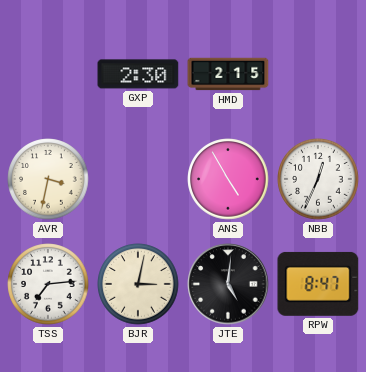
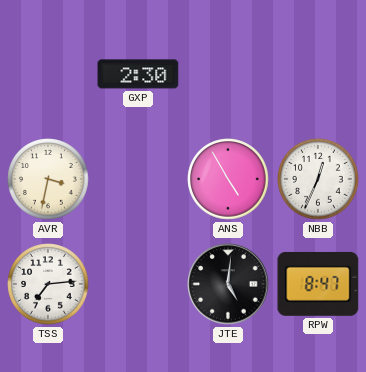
HMD: 2:15 -> none
BJR: 3:02 -> none
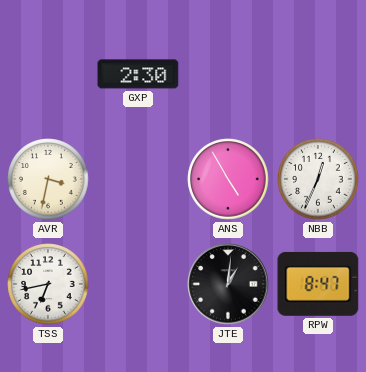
TSS: 7:14 -> 6:43
JTE: 5:01 -> 1:01
